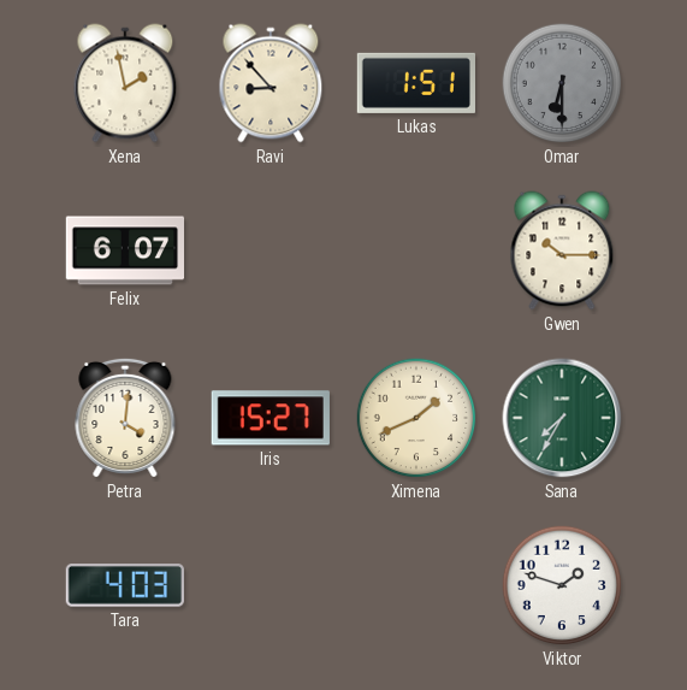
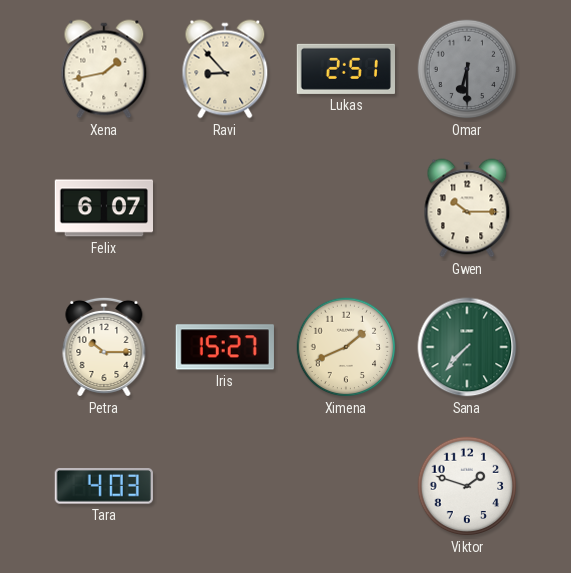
Xena: 1:58 -> 1:43
Lukas: 1:51 -> 2:51
Petra: 4:01 -> 10:15
Sana: 7:35 -> 7:37
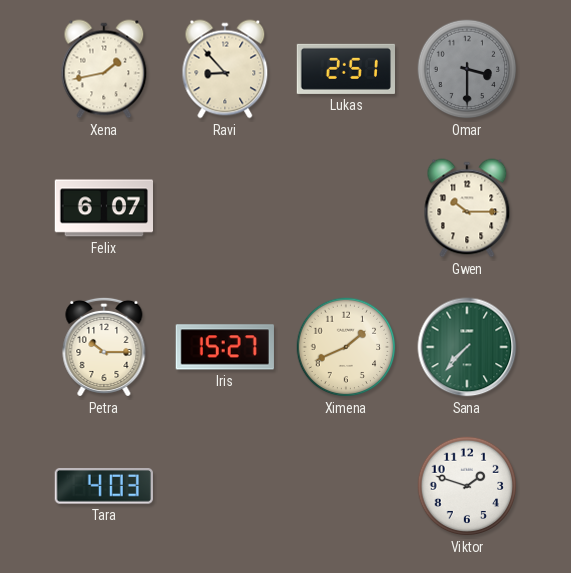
Omar: 6:30 -> 3:30
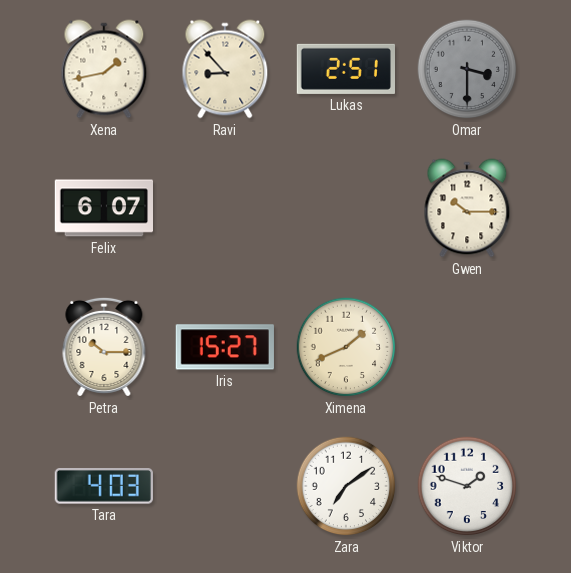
Sana: 7:37 -> none
Zara: none -> 7:09
